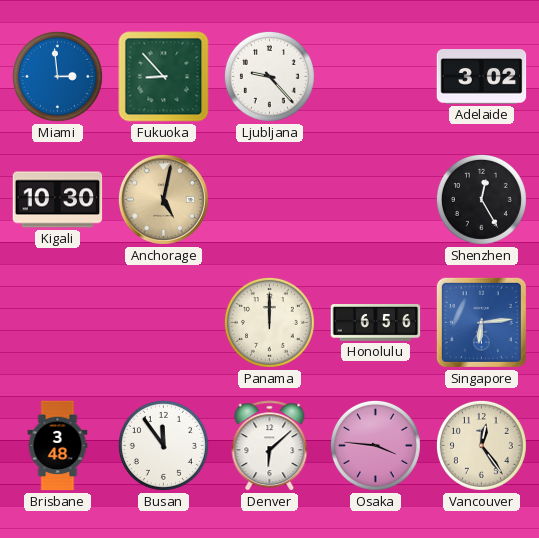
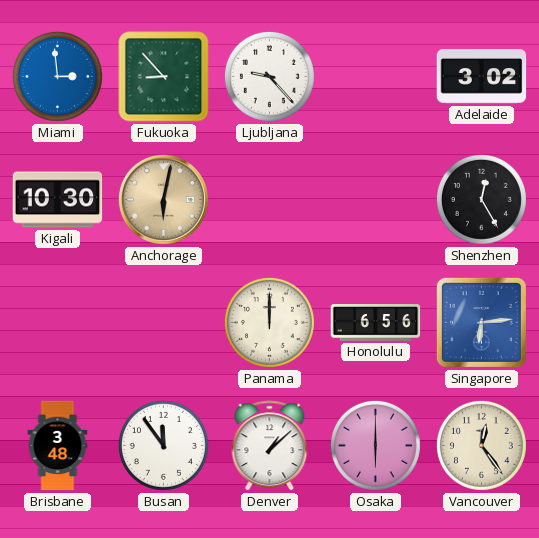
Anchorage: 5:02 -> 6:02
Denver: 6:08 -> 1:08
Osaka: 3:46 -> 6:00
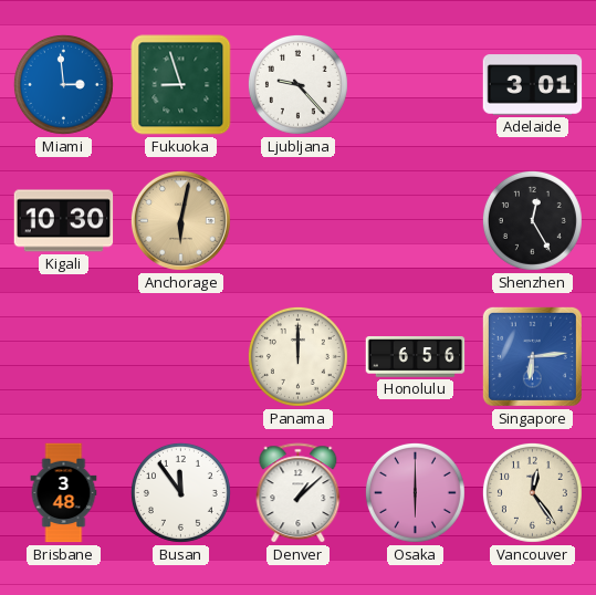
Fukuoka: 8:53 -> 8:57
Adelaide: 3:02 -> 3:01
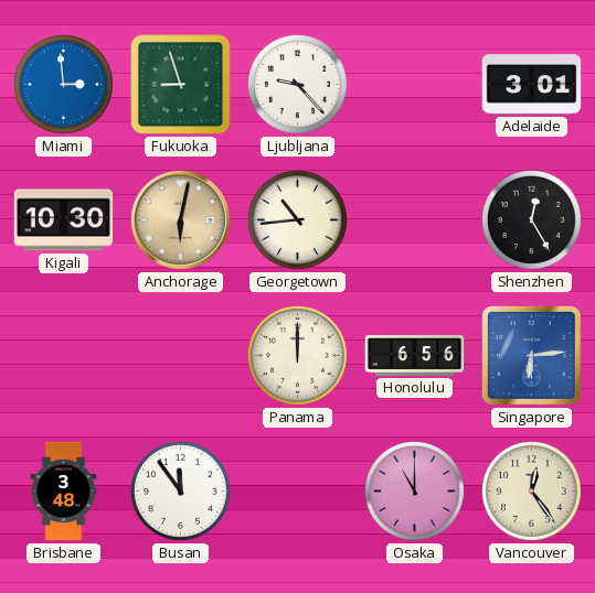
Georgetown: none -> 10:44
Denver: 1:08 -> none
Osaka: 6:00 -> 11:00
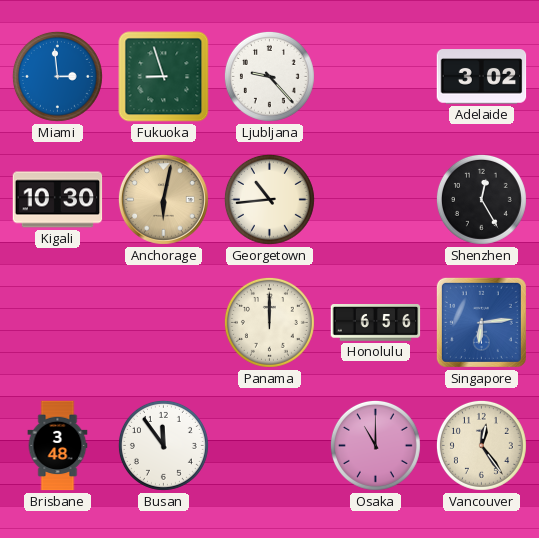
Adelaide: 3:01 -> 3:02
